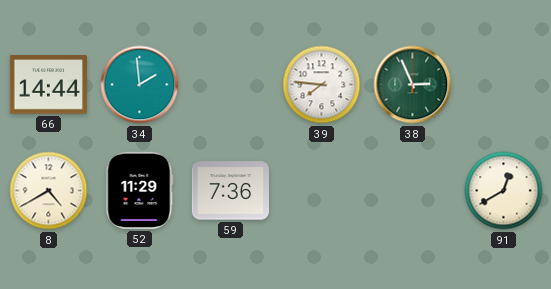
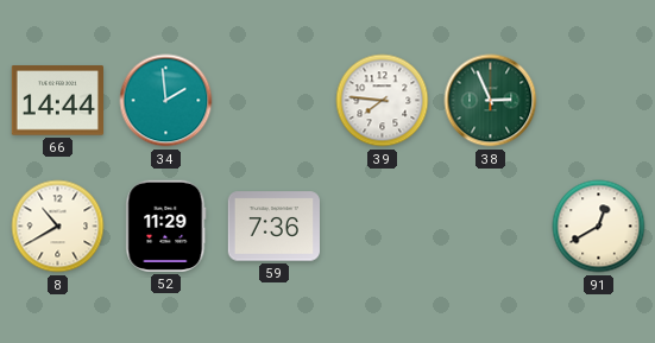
8: 4:40 -> 10:40
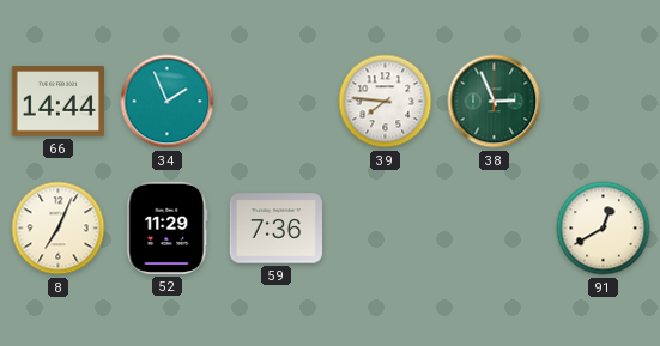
34: 1:59 -> 1:56
8: 10:40 -> 7:04
